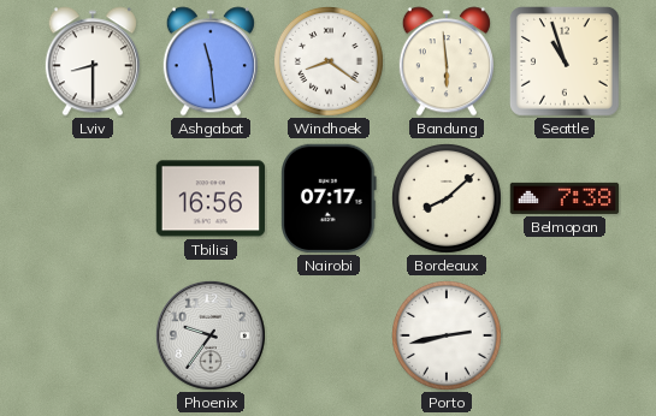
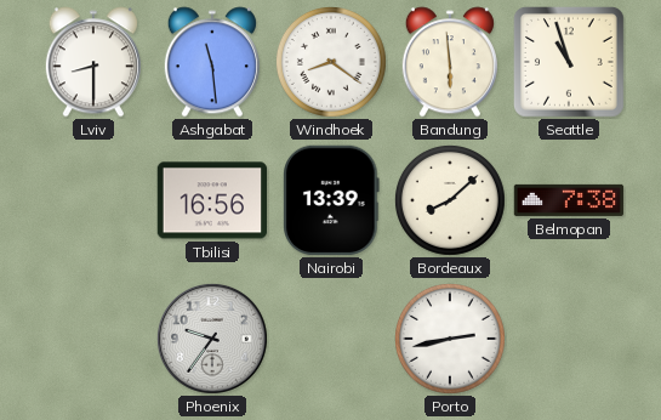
Nairobi: 07:17 -> 13:39
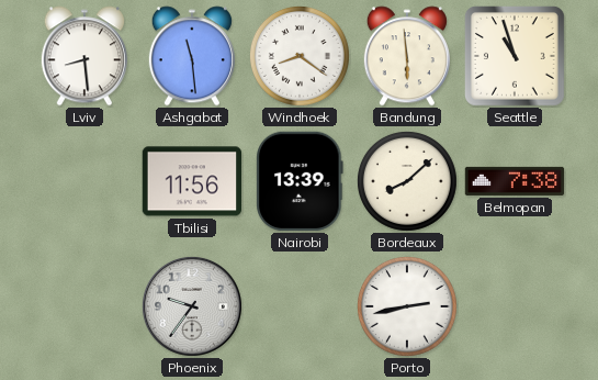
Lviv: 8:30 -> 8:29
Tbilisi: 16:56 -> 11:56
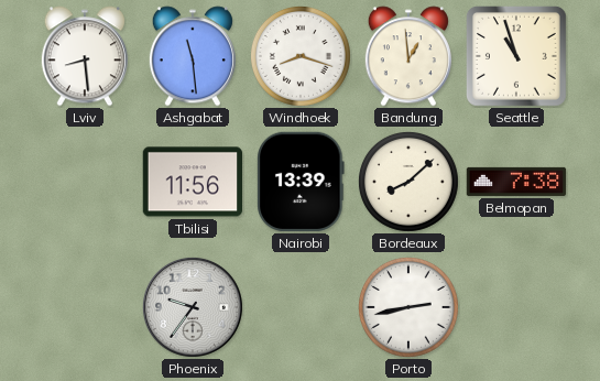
Windhoek: 8:21 -> 8:18
Bandung: 5:59 -> 12:59
